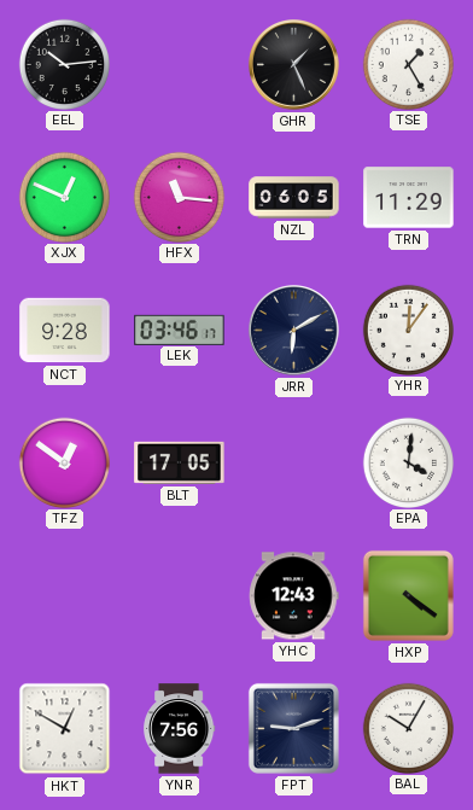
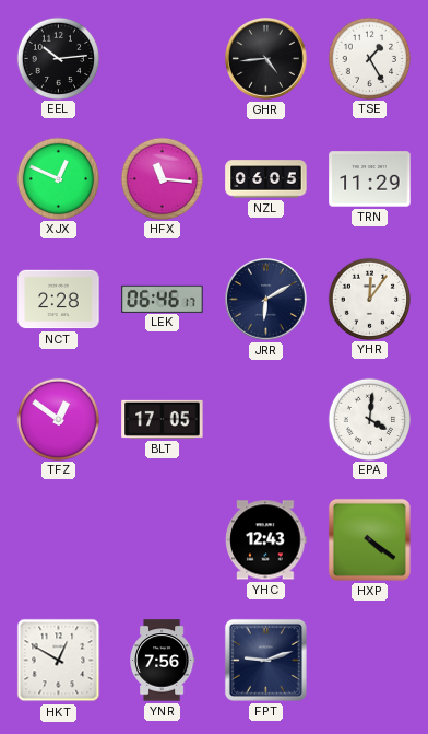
GHR: 1:26 -> 4:44
NCT: 9:28 -> 2:28
LEK: 03:46 -> 06:46
BAL: 10:05 -> none
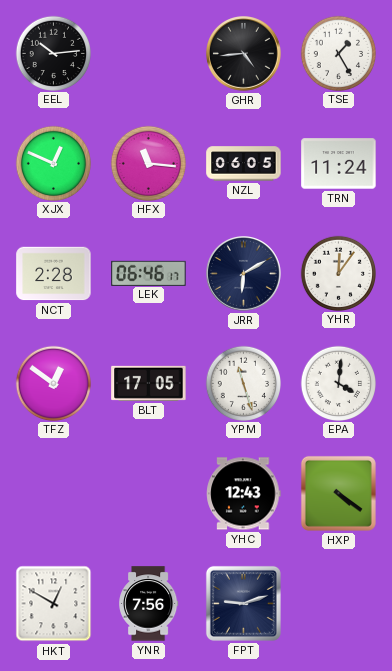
TRN: 11:29 -> 11:24
YPM: none -> 11:27
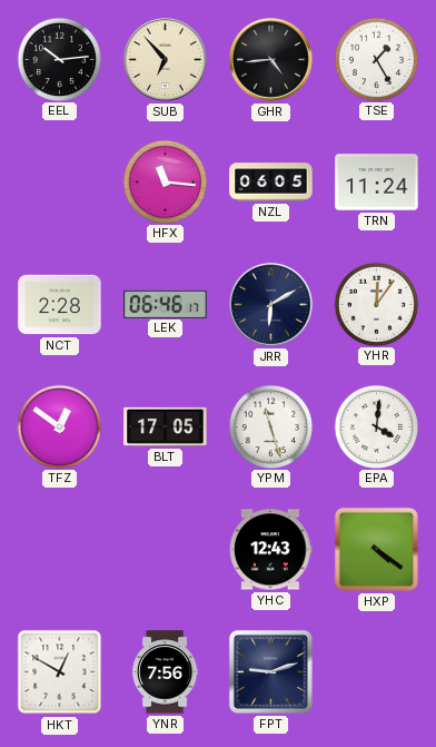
SUB: none -> 6:53
XJX: 12:49 -> none
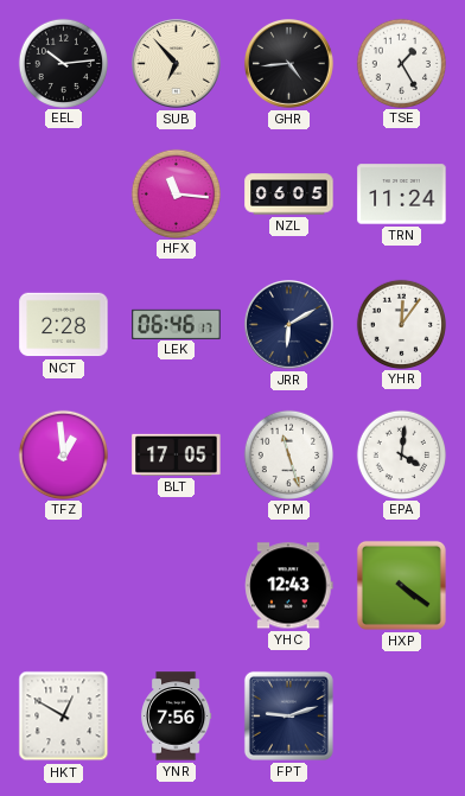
TFZ: 12:51 -> 12:59
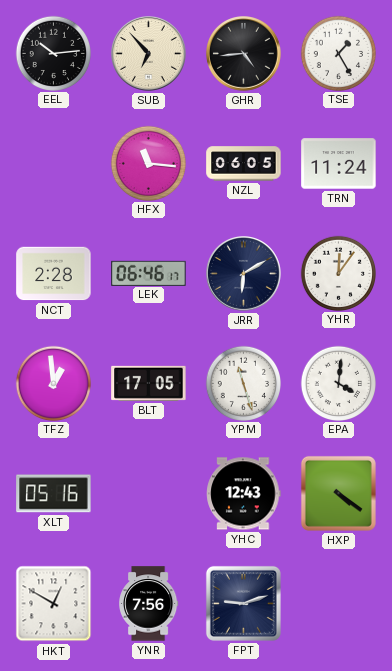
XLT: none -> 05:16
